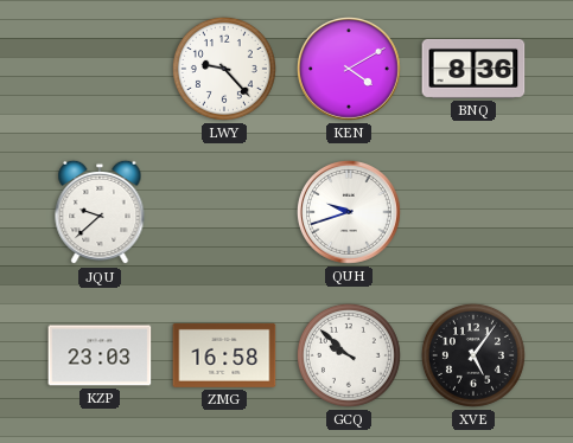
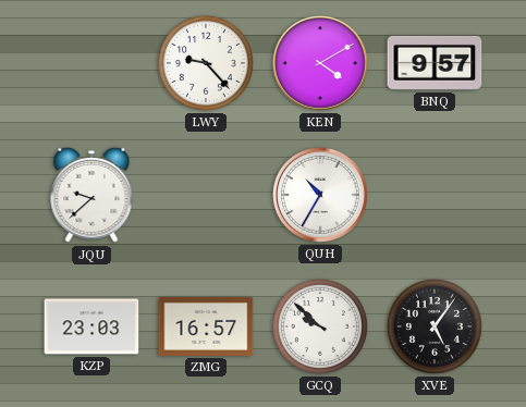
BNQ: 8:36 -> 9:57
QUH: 9:42 -> 10:35
ZMG: 16:58 -> 16:57
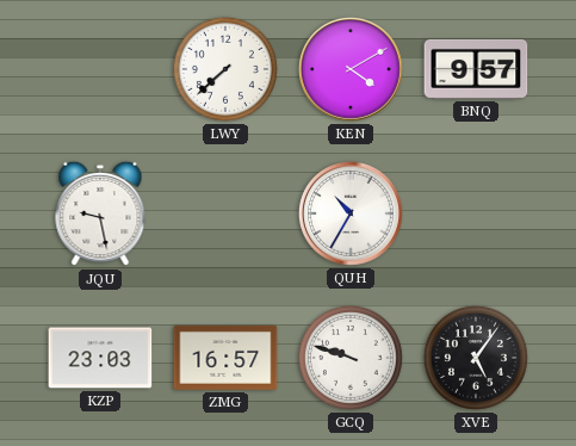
LWY: 9:23 -> 7:38
JQU: 9:38 -> 9:28
GCQ: 9:52 -> 9:48
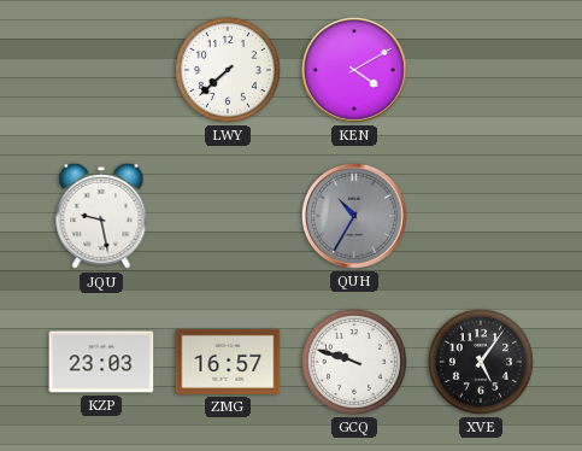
BNQ: 9:57 -> none
QUH dial: white -> grey
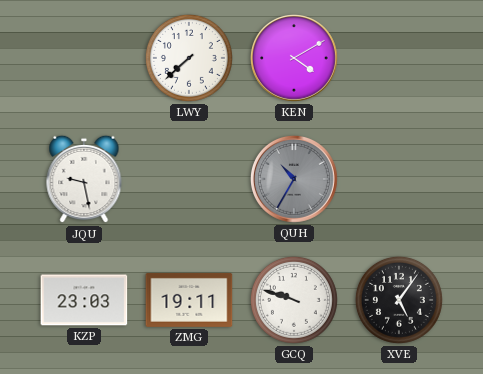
ZMG: 16:57 -> 19:11
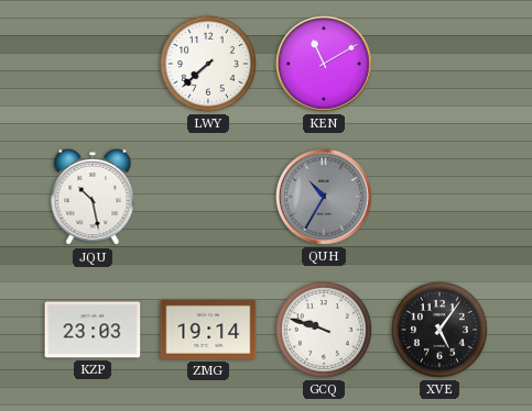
KEN: 4:10 -> 11:10
JQU: 9:28 -> 10:28
ZMG: 19:11 -> 19:14
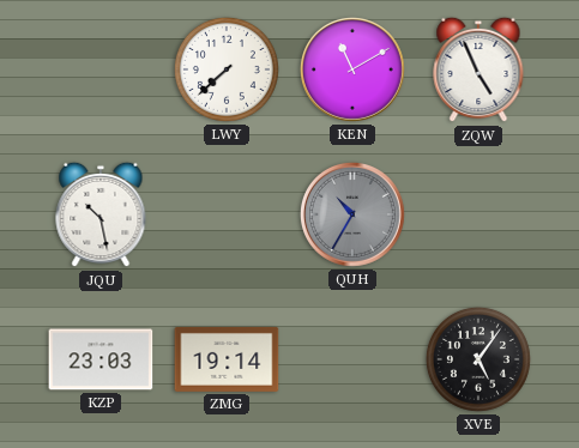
ZQW: none -> 4:56
GCQ: 9:48 -> none
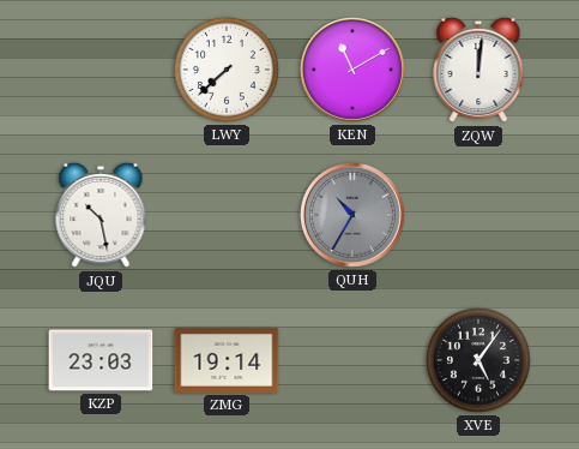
ZQW: 4:56 -> 12:01
